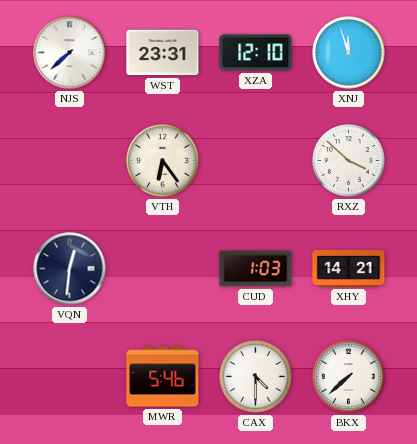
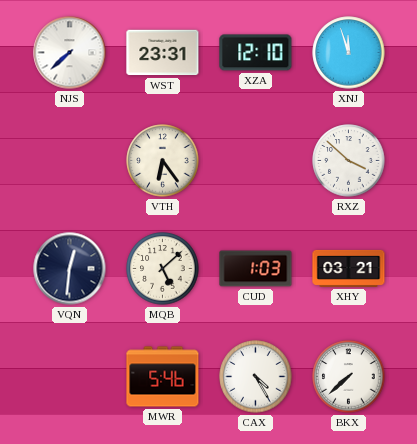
MQB: none -> 5:08
XHY: 14:21 -> 03:21
CAX: 4:30 -> 4:25
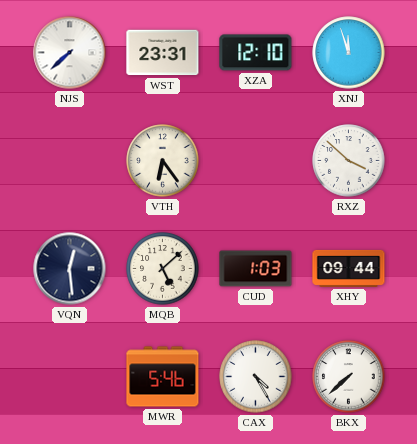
VQN: 12:31 -> 12:29
XHY: 03:21 -> 09:44
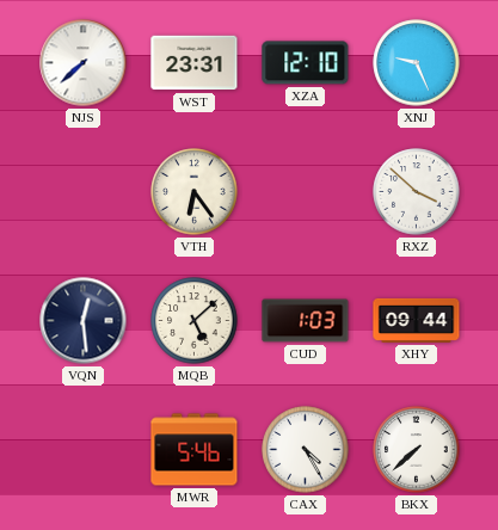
XNJ: 11:57 -> 9:26
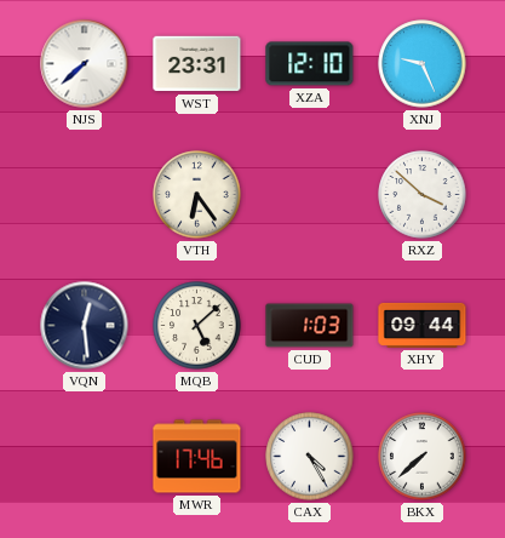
MWR: 5:46 -> 17:46
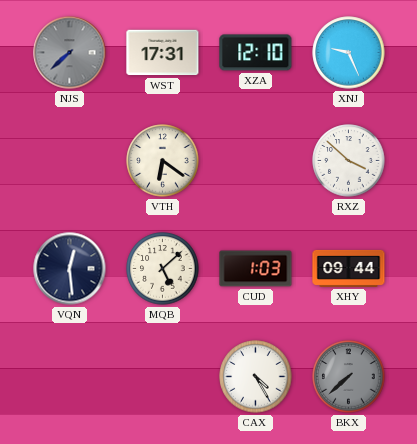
NJS dial: white -> grey
WST: 23:31 -> 17:31
VTH: 6:24 -> 6:21
MWR: 17:46 -> none
BKX dial: white -> grey
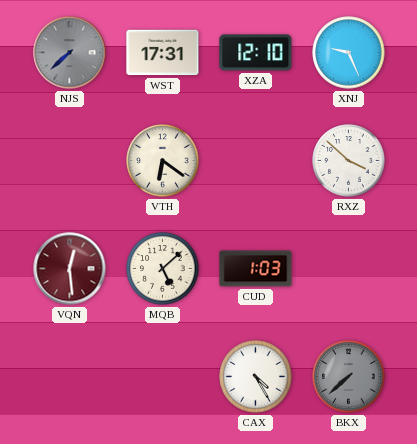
VQN dial: navy -> burgundy
XHY: 09:44 -> none
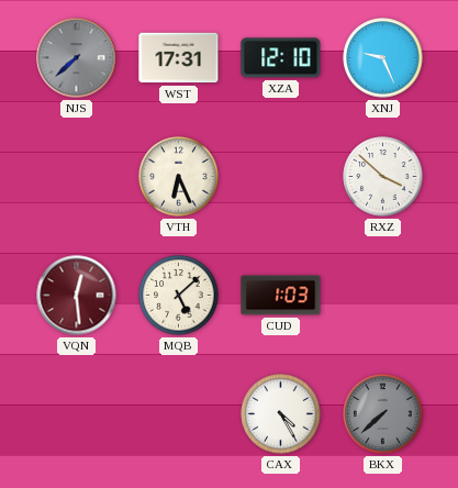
VTH: 6:21 -> 6:26
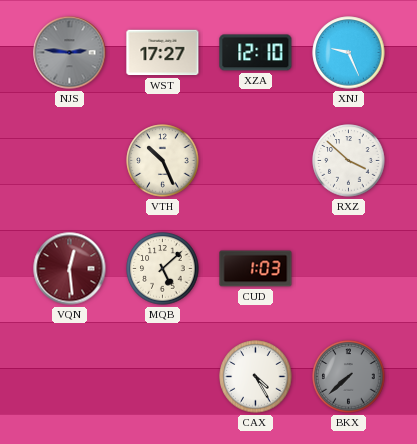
NJS: 7:38 -> 2:46
WST: 17:31 -> 17:27
VTH: 6:26 -> 10:26
